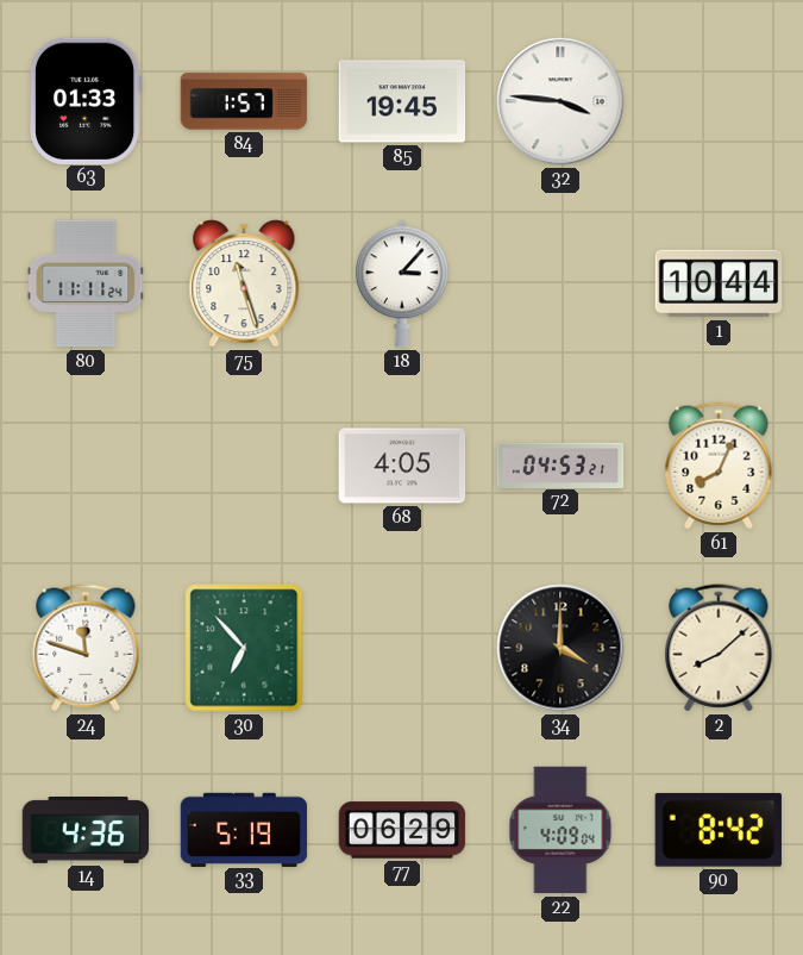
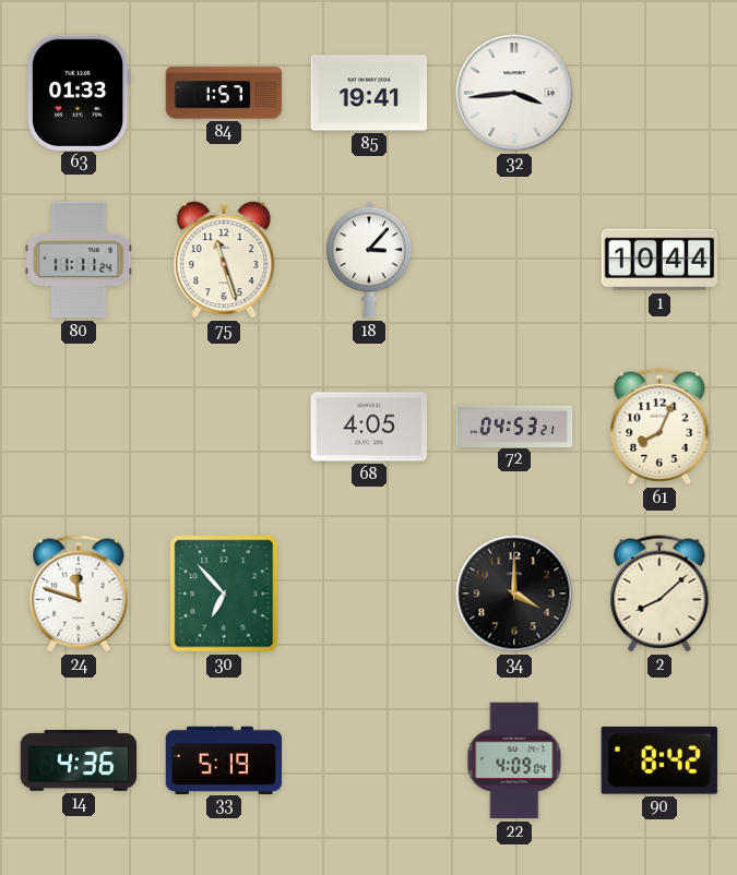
85: 19:45 -> 19:41
32: 3:46 -> 3:44
77: 06:29 -> none
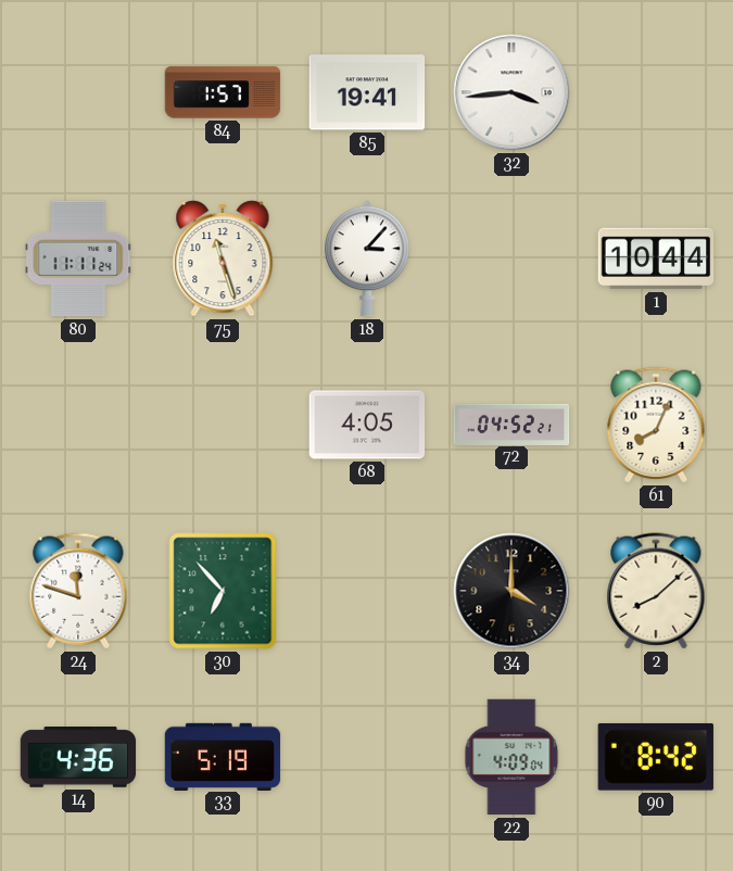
63: 01:33 -> none
72: 04:53 -> 04:52
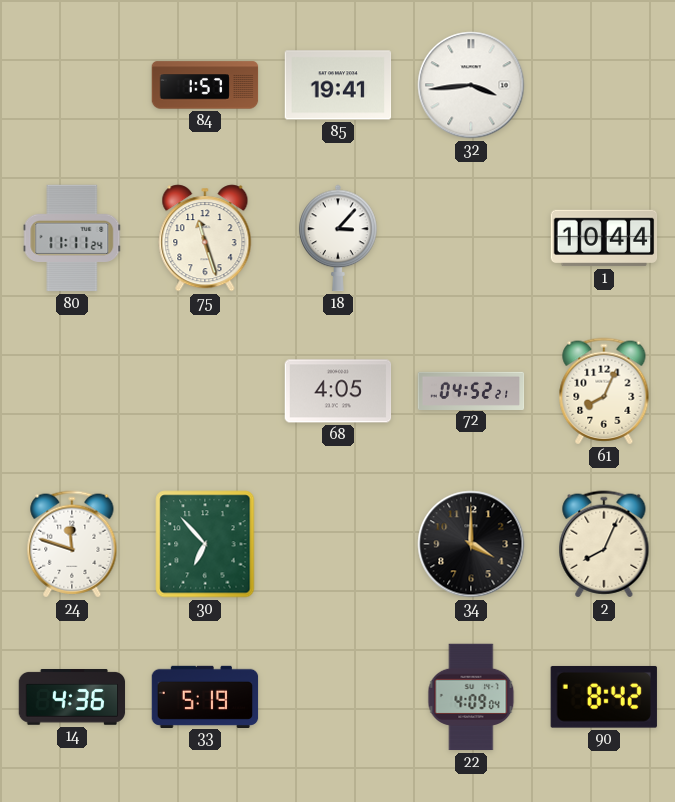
2: 8:08 -> 8:04
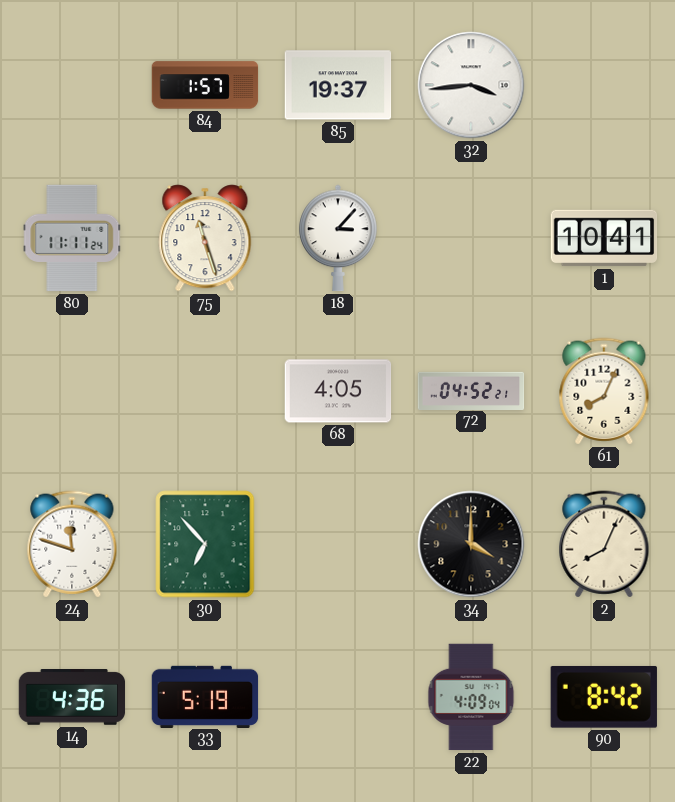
85: 19:41 -> 19:37
1: 10:44 -> 10:41
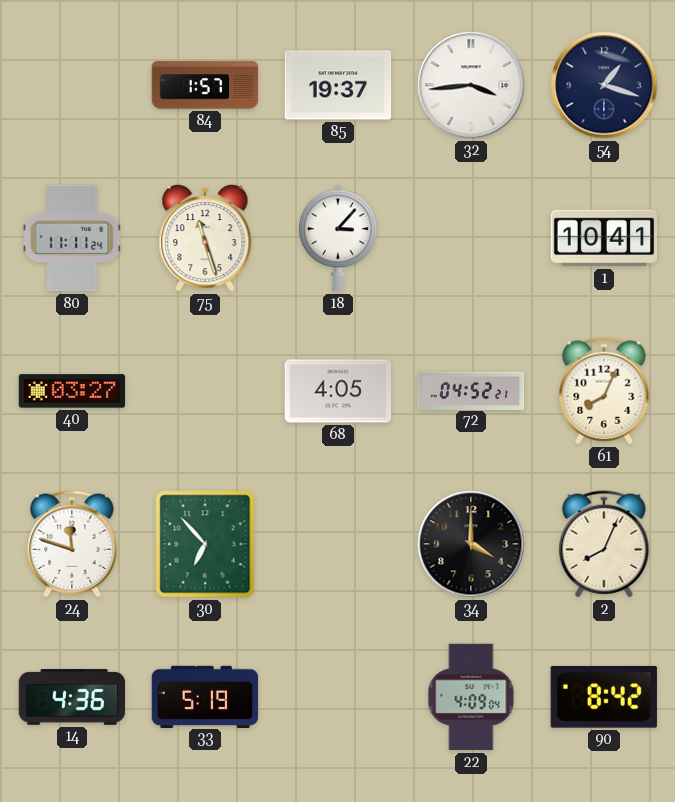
54: none -> 1:18
40: none -> 03:27
